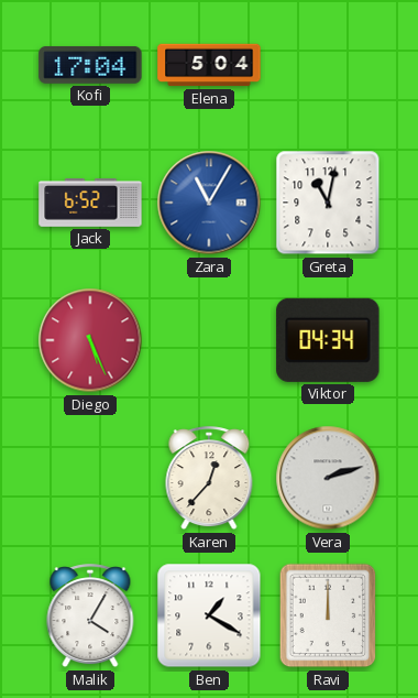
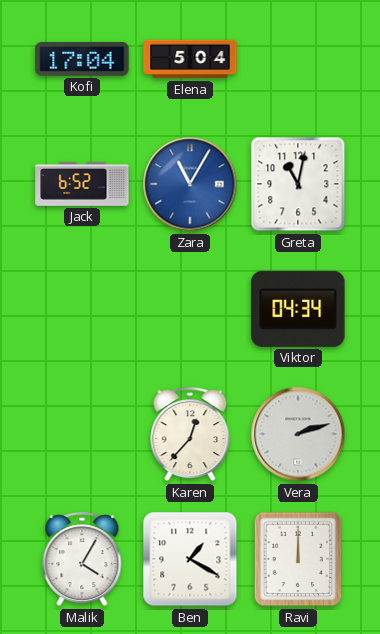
Diego: 5:26 -> none
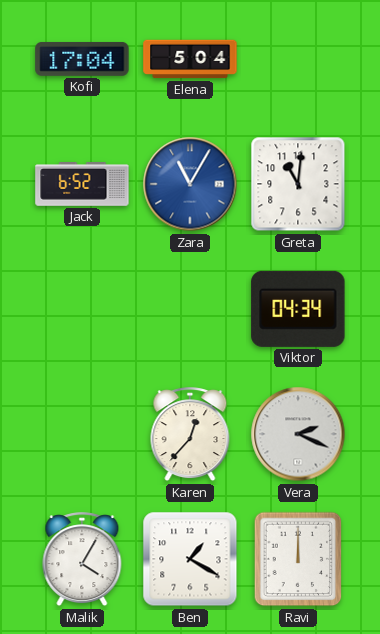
Greta: 11:02 -> 11:01
Vera: 2:12 -> 2:19
